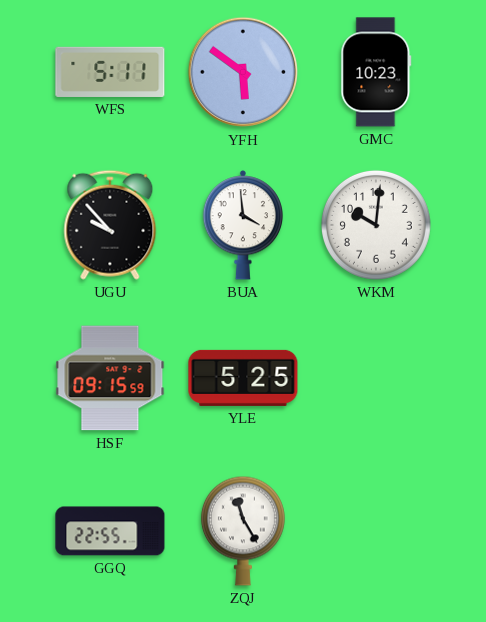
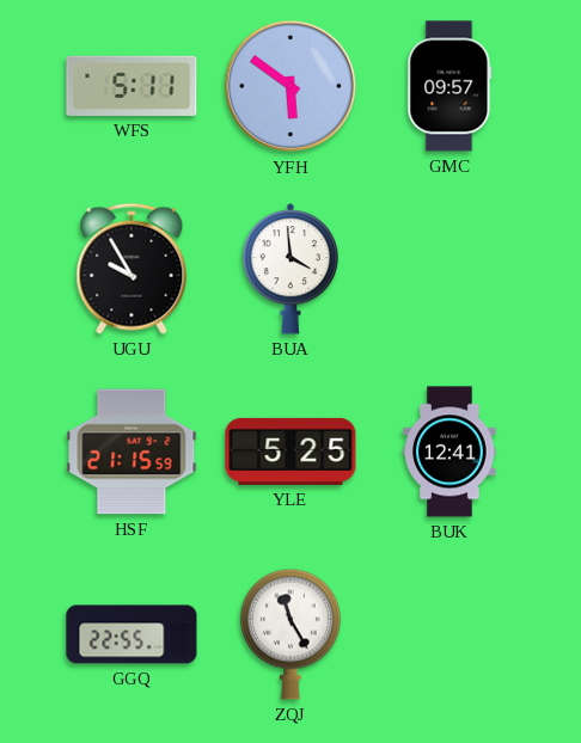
GMC: 10:23 -> 09:57
UGU: 9:53 -> 9:55
WKM: 10:01 -> none
HSF: 09:15 -> 21:15
BUK: none -> 12:41
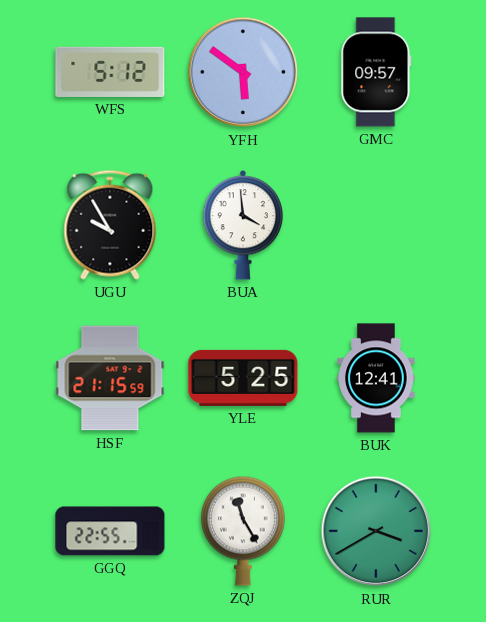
WFS: 5:11 -> 5:12
RUR: none -> 3:40
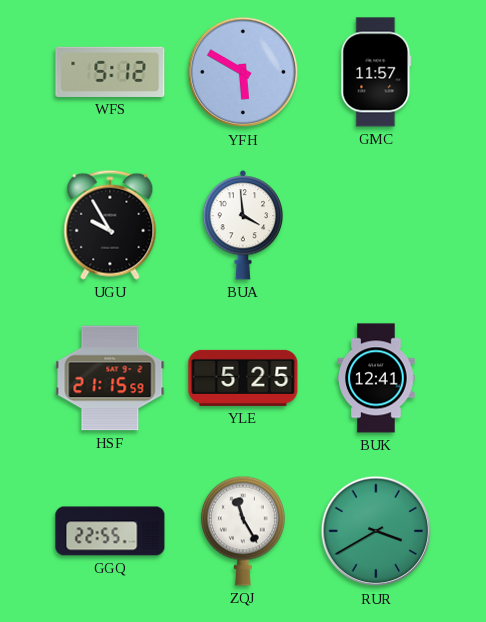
YFH: 5:51 -> 5:50
GMC: 09:57 -> 11:57
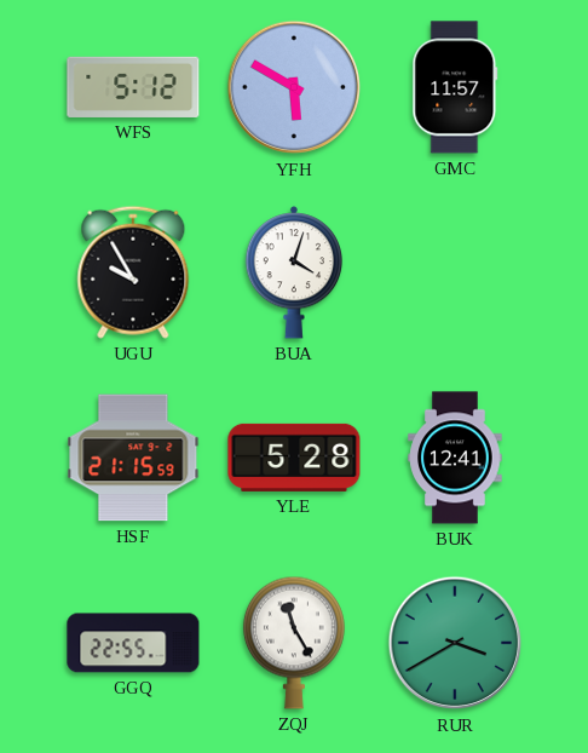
BUA: 3:59 -> 4:03
YLE: 5:25 -> 5:28
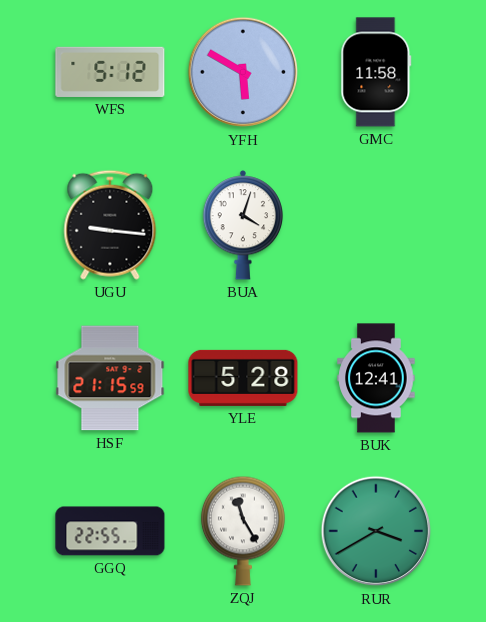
GMC: 11:57 -> 11:58
UGU: 9:55 -> 9:16
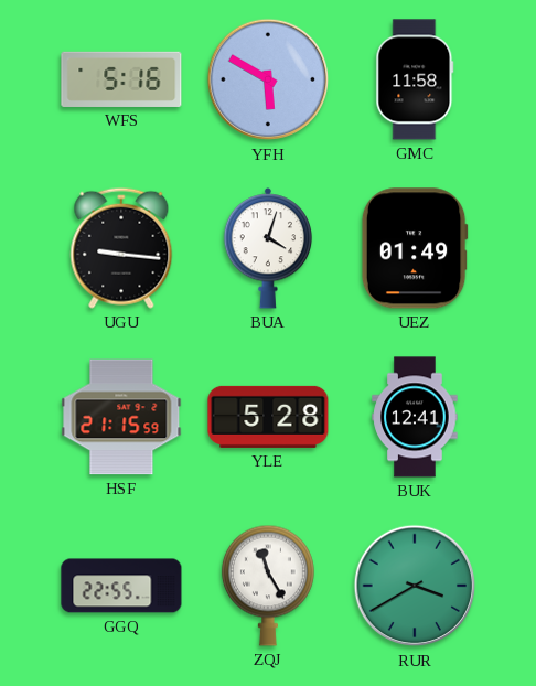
WFS: 5:12 -> 5:16
UEZ: none -> 01:49
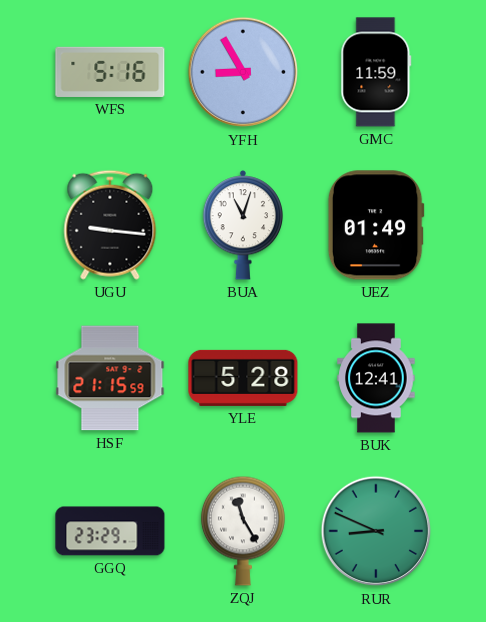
YFH: 5:50 -> 8:55
GMC: 11:58 -> 11:59
BUA: 4:03 -> 11:03
GGQ: 22:55 -> 23:29
RUR: 3:40 -> 8:49
